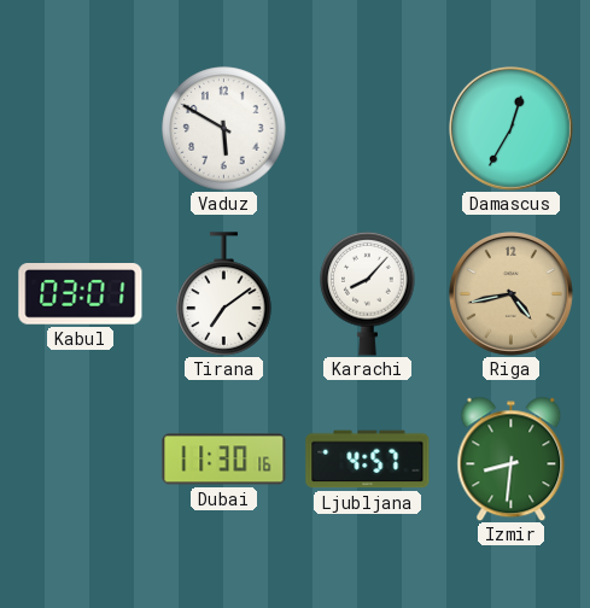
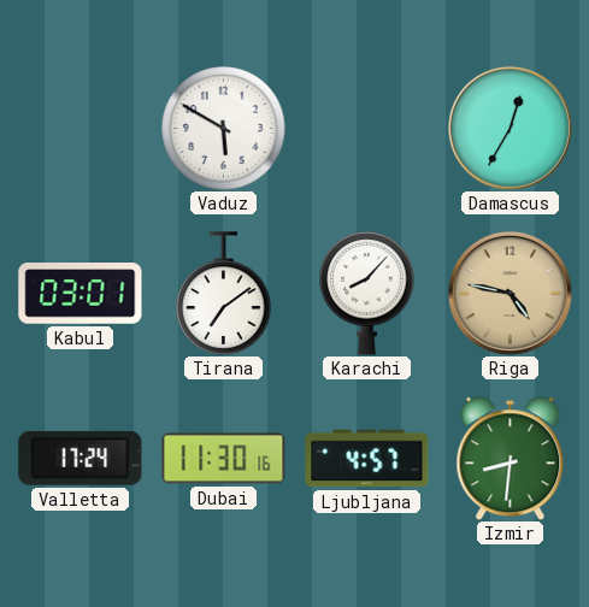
Riga: 4:43 -> 4:47
Valletta: none -> 17:24
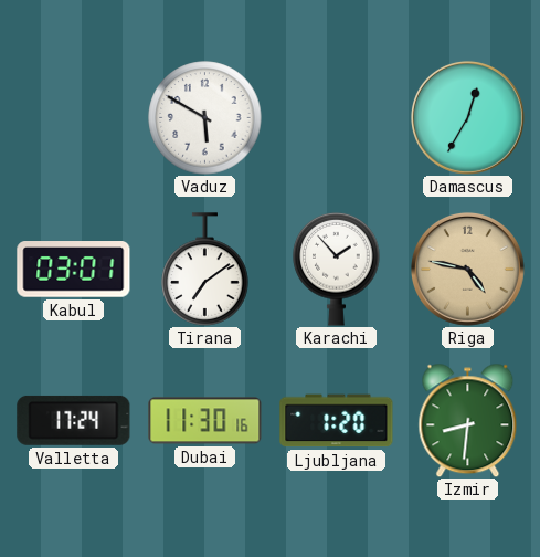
Karachi: 8:07 -> 1:53
Ljubljana: 4:57 -> 1:20
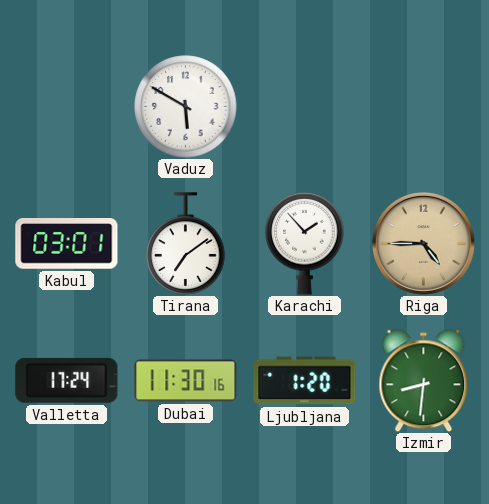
Damascus: 12:35 -> none
Riga: 4:47 -> 4:45
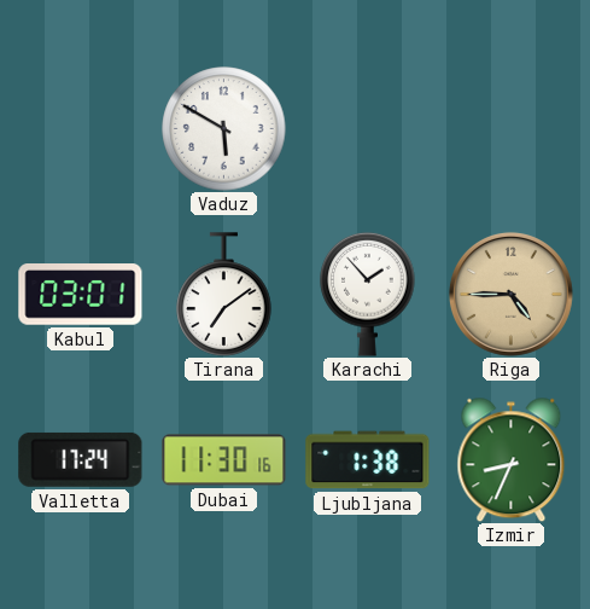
Ljubljana: 1:20 -> 1:38
Izmir: 8:31 -> 8:34
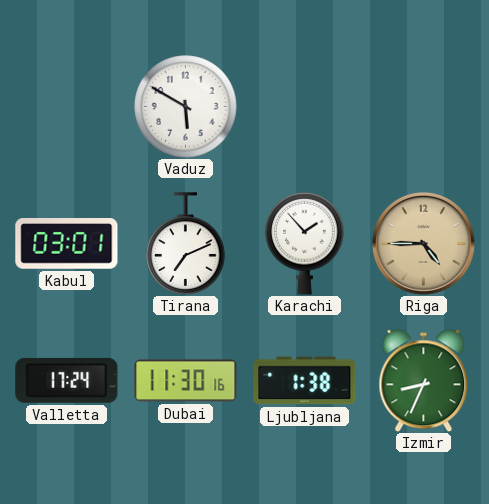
Tirana: 7:09 -> 7:11
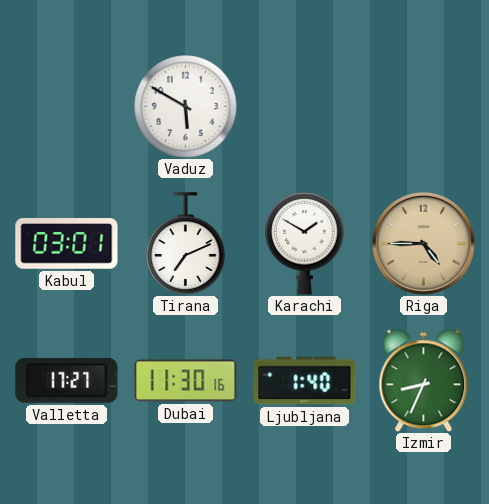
Karachi: 1:53 -> 1:50
Valletta: 17:24 -> 17:27
Ljubljana: 1:38 -> 1:40
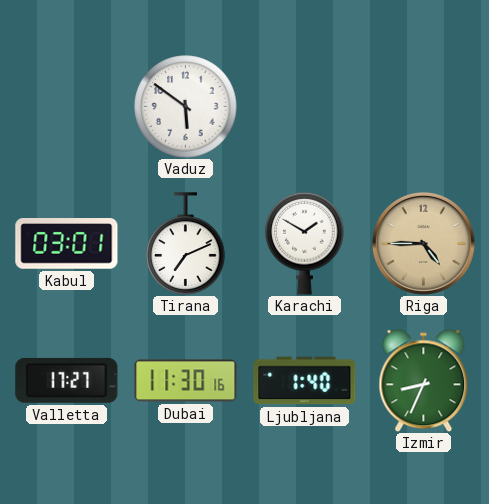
Vaduz: 5:50 -> 5:51
